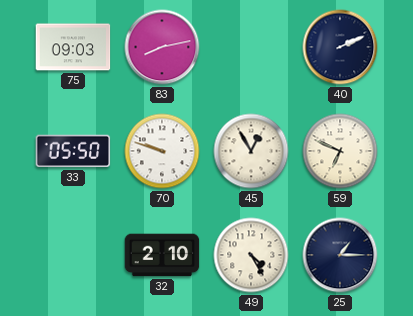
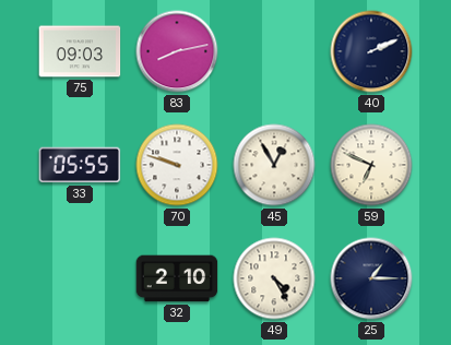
33: 05:50 -> 05:55
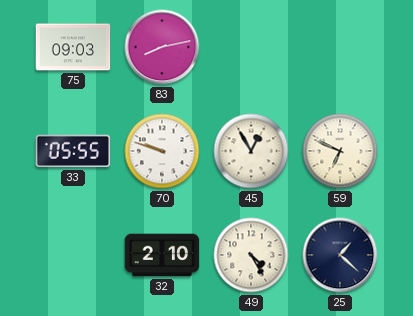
40: 2:11 -> none
25: 1:15 -> 1:22
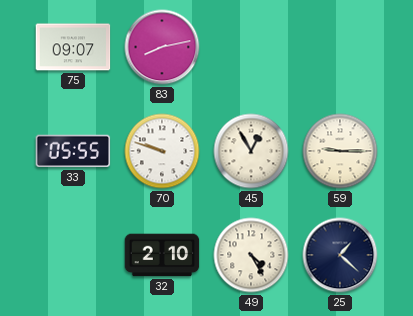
75: 09:03 -> 09:07
59: 6:49 -> 9:15
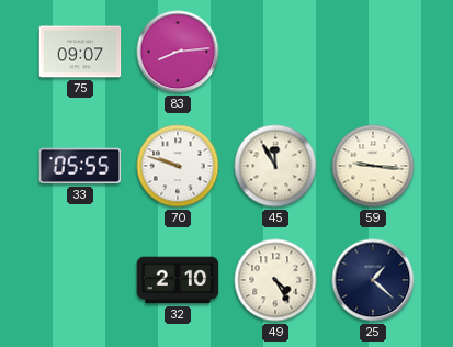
83: 8:13 -> 8:14
45: 12:55 -> 11:55
59: 9:15 -> 9:16
